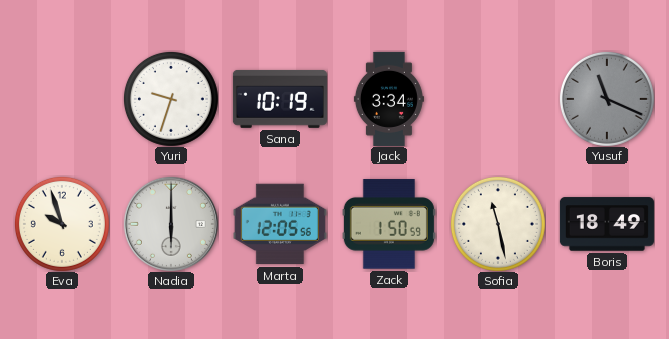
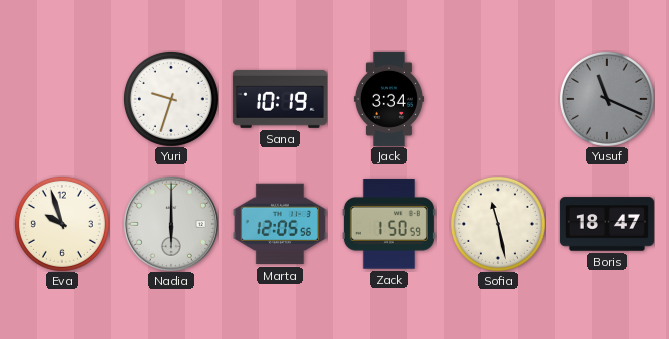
Boris: 18:49 -> 18:47
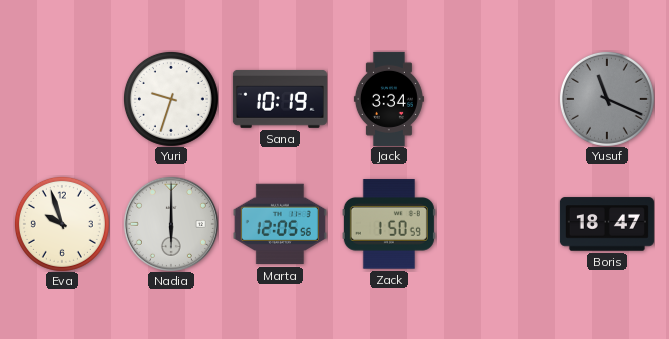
Sofia: 11:28 -> none
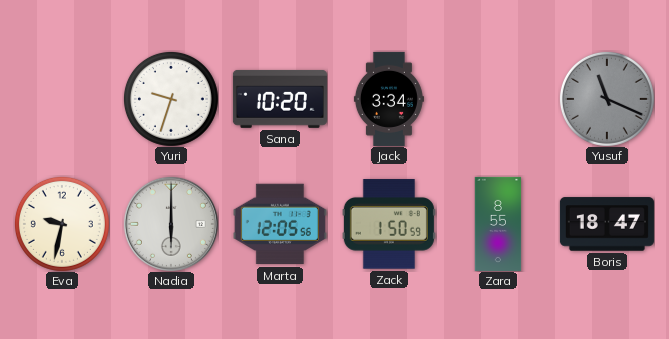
Sana: 10:19 -> 10:20
Eva: 9:57 -> 9:32
Zara: none -> 8:55
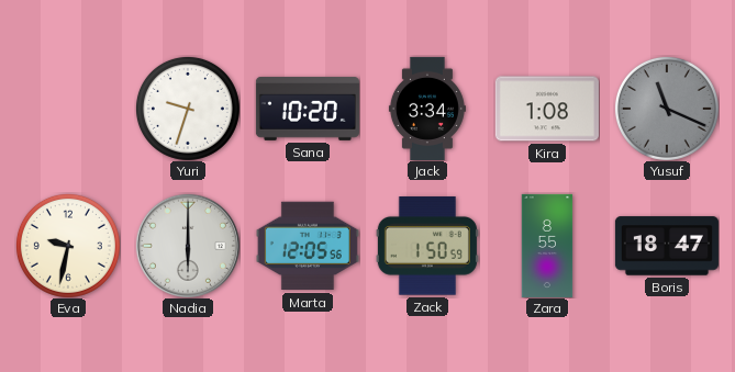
Kira: none -> 1:08
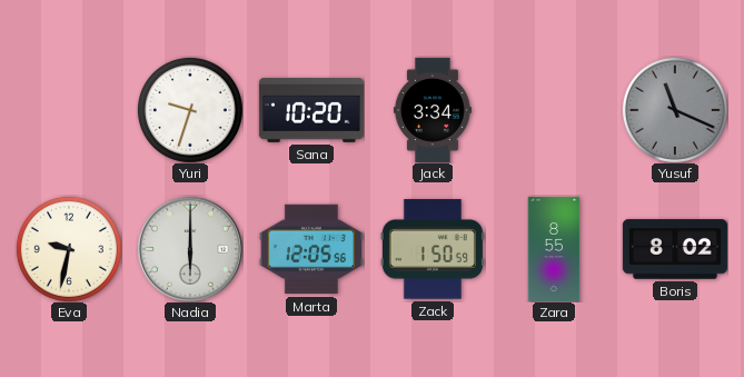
Kira: 1:08 -> none
Boris: 18:47 -> 8:02
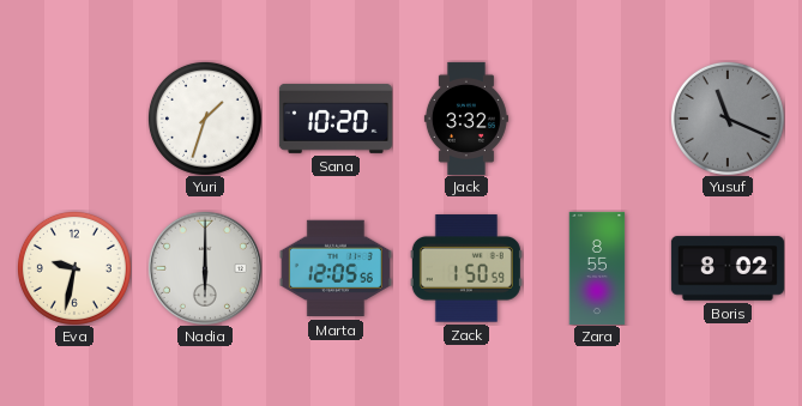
Yuri: 9:33 -> 1:33
Jack: 3:34 -> 3:32
